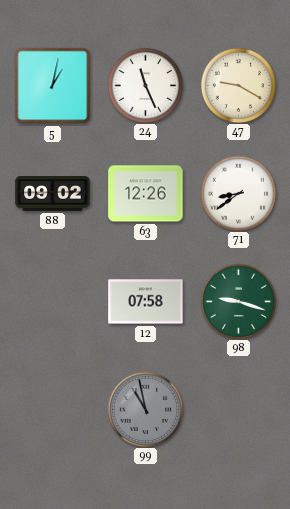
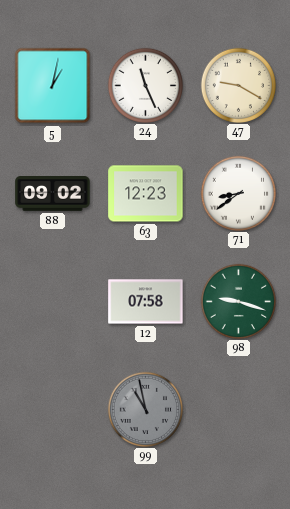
63: 12:26 -> 12:23
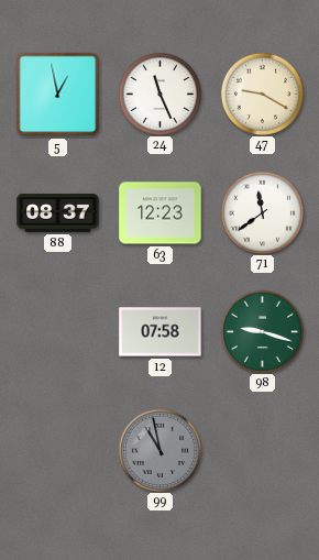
5: 1:02 -> 12:58
88: 09:02 -> 08:37
71: 8:39 -> 11:39
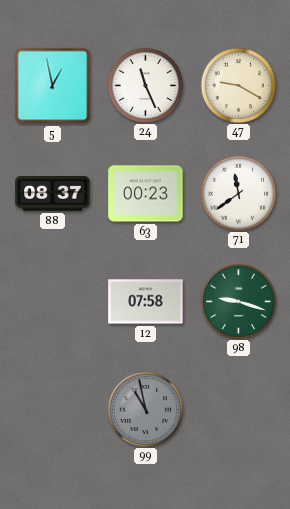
63: 12:23 -> 00:23
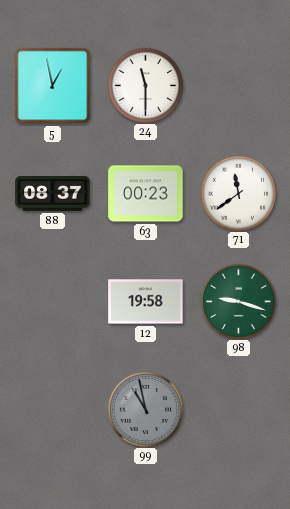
24: 11:26 -> 11:30
47: 9:20 -> none
12: 07:58 -> 19:58
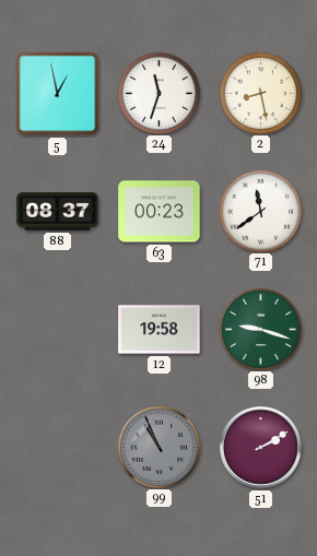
24: 11:30 -> 11:33
2: none -> 8:28
99: 10:58 -> 10:56
51: none -> 2:10
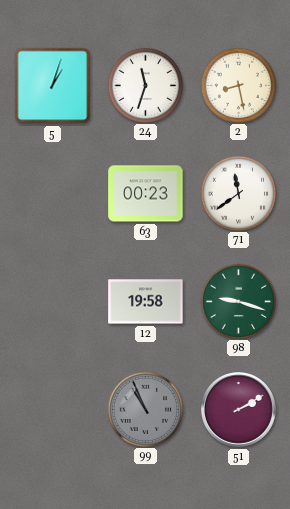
5: 12:58 -> 1:03
88: 08:37 -> none
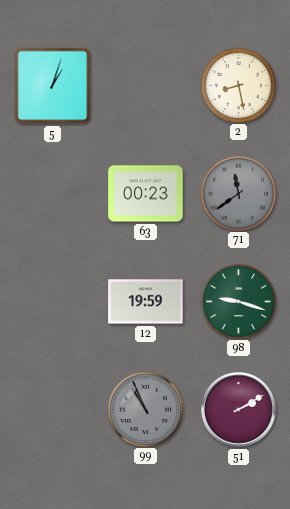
24: 11:33 -> none
71 dial: white -> grey
12: 19:58 -> 19:59
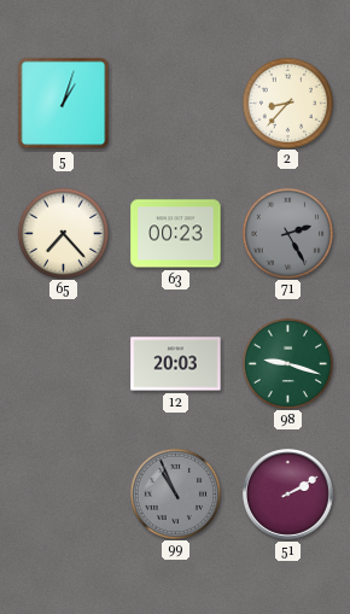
2: 8:28 -> 8:37
65: none -> 7:23
71: 11:39 -> 2:25
12: 19:59 -> 20:03
